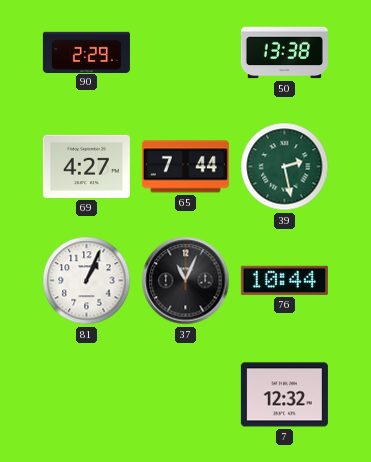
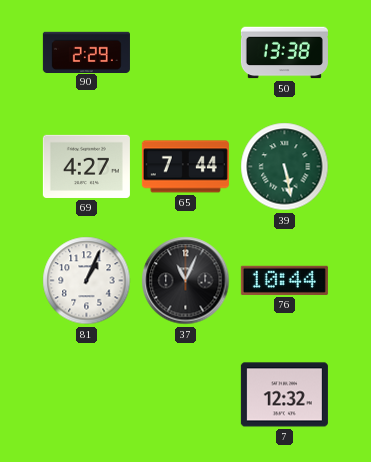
39: 2:28 -> 5:28
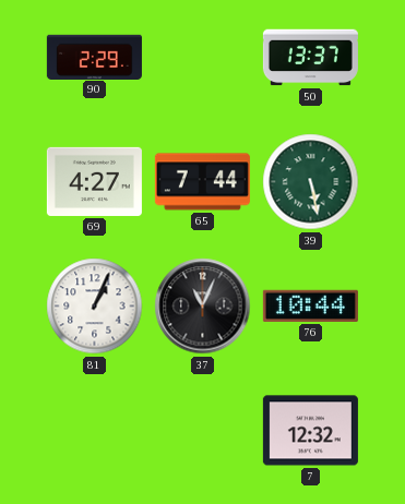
50: 13:38 -> 13:37
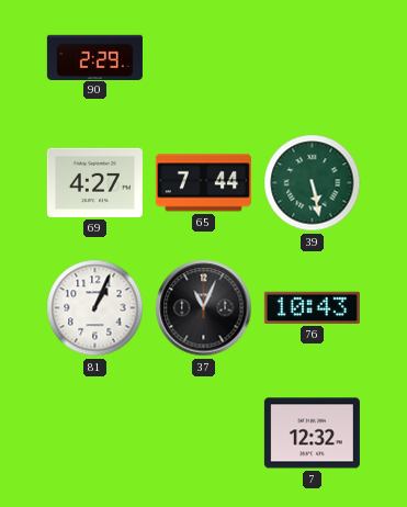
50: 13:37 -> none
76: 10:44 -> 10:43
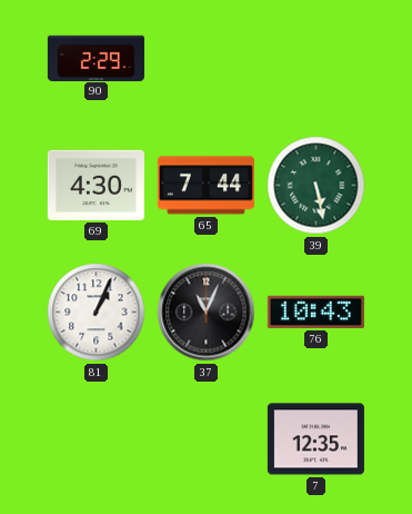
69: 4:27 -> 4:30
7: 12:32 -> 12:35
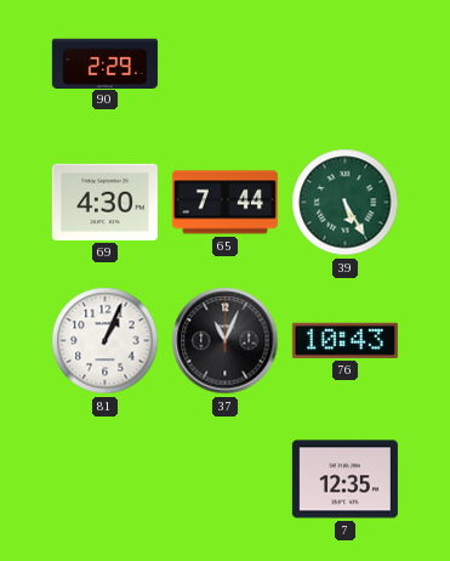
39: 5:28 -> 5:25
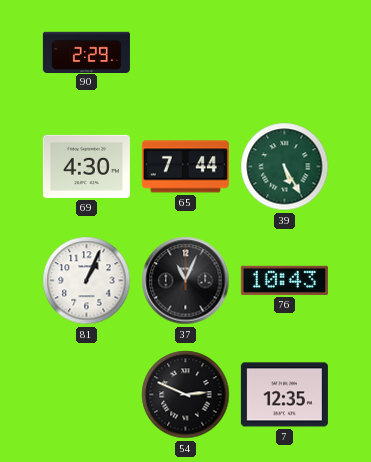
54: none -> 2:49
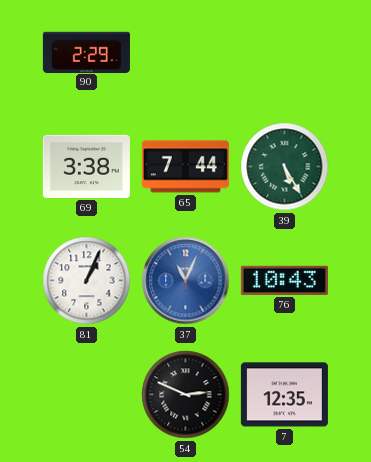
69: 4:30 -> 3:38
37 dial: black -> blue
